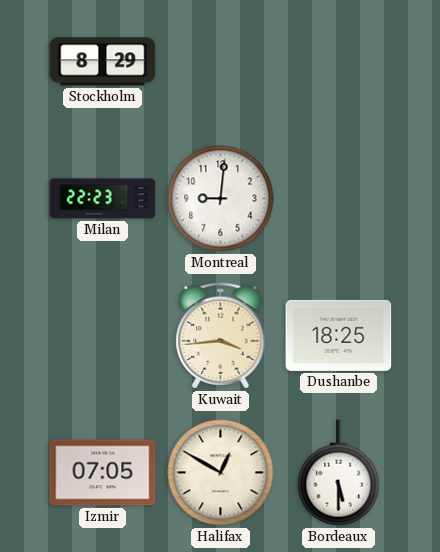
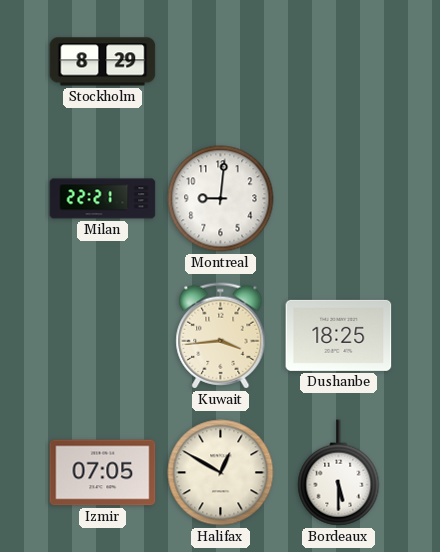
Milan: 22:23 -> 22:21
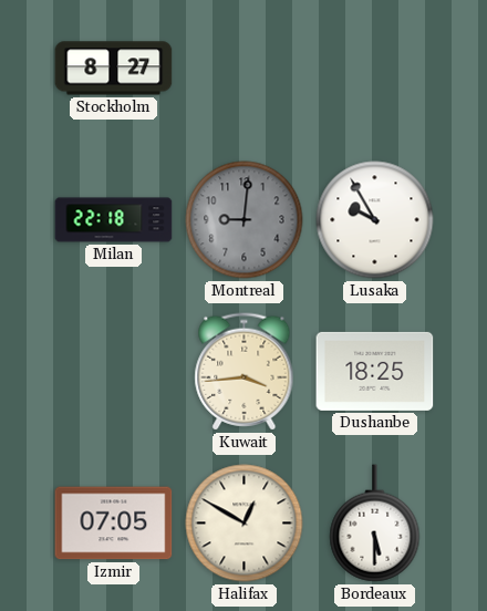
Stockholm: 8:29 -> 8:27
Milan: 22:21 -> 22:18
Montreal dial: white -> grey
Lusaka: none -> 9:55
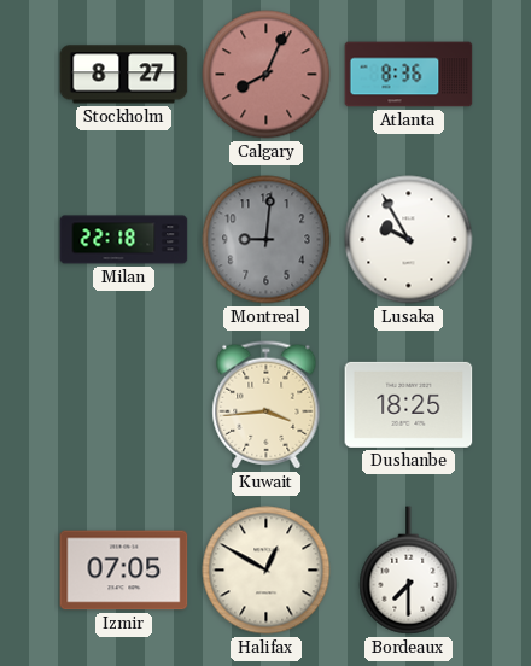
Calgary: none -> 8:04
Atlanta: none -> 8:36
Bordeaux: 5:30 -> 7:30
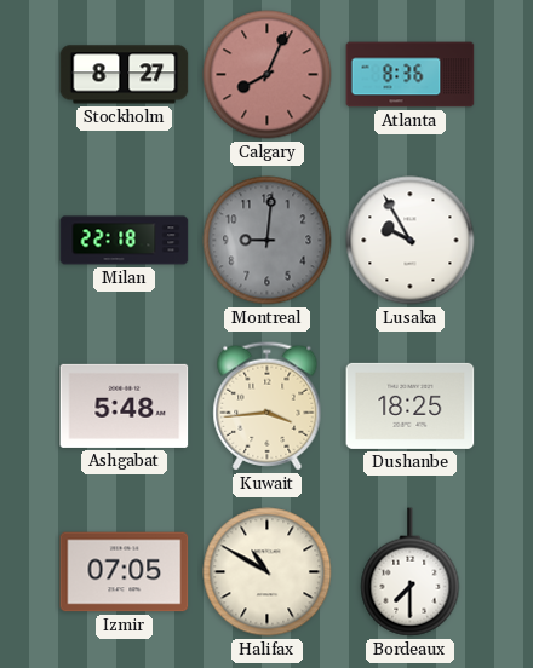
Ashgabat: none -> 5:48
Halifax: 12:50 -> 10:50
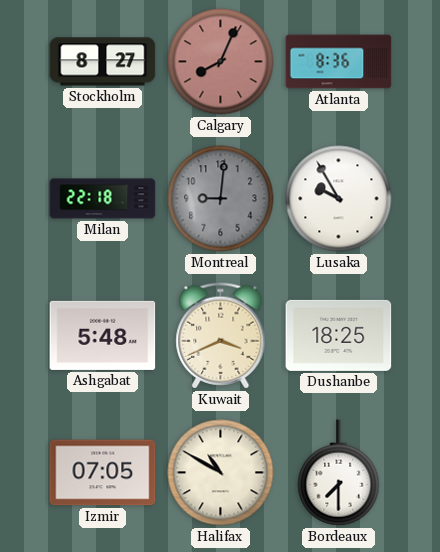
Kuwait: 3:44 -> 3:41
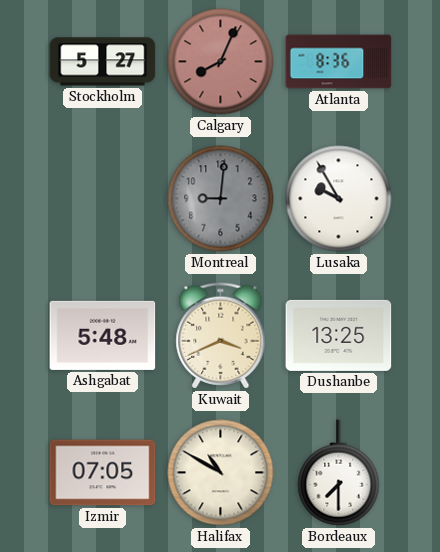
Stockholm: 8:27 -> 5:27
Milan: 22:18 -> none
Dushanbe: 18:25 -> 13:25
